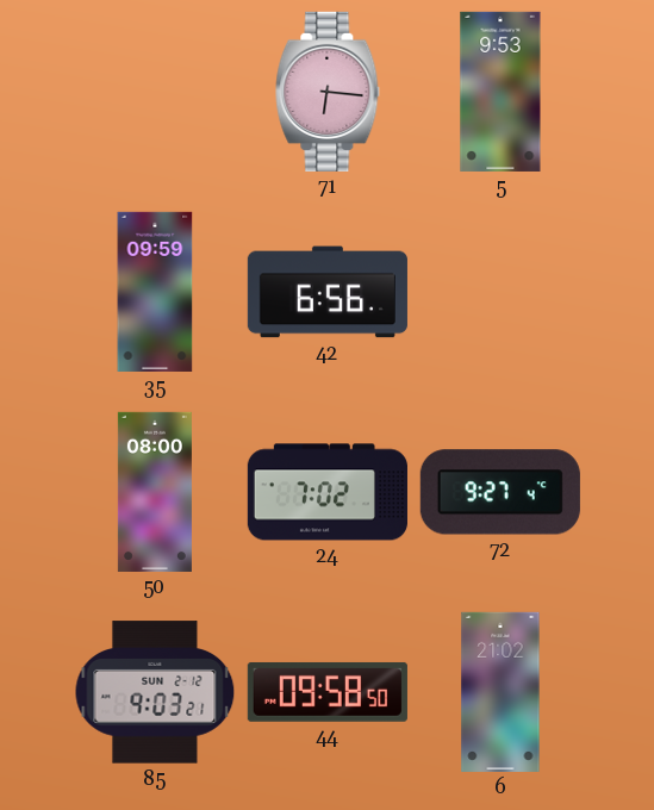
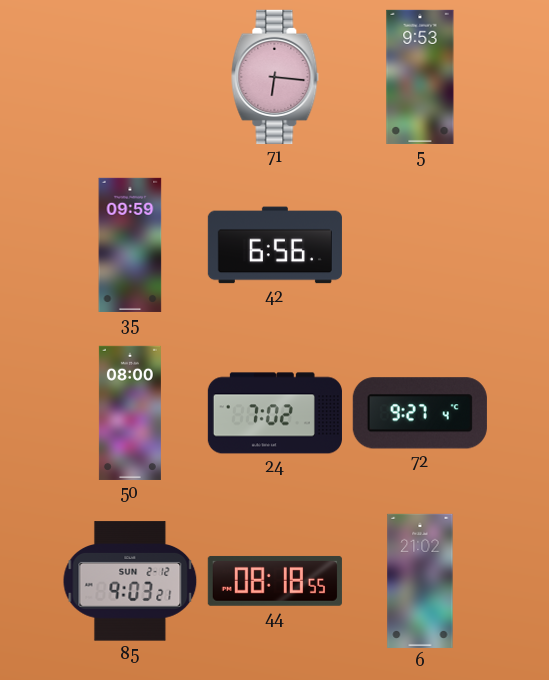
44: 09:58 -> 08:18
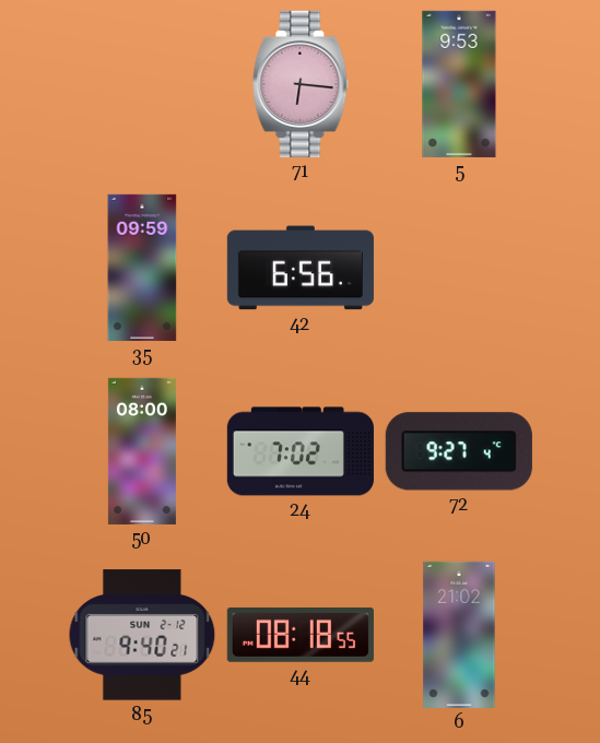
85: 9:03 -> 9:40
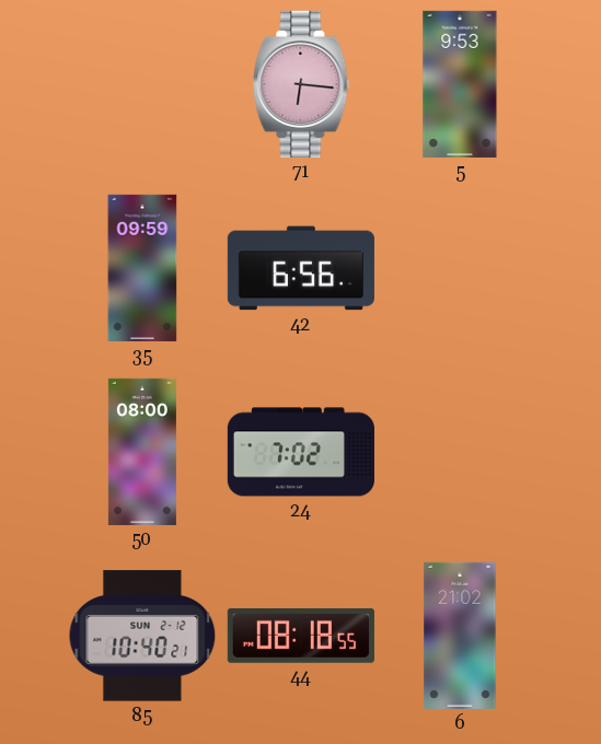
72: 9:27 -> none
85: 9:40 -> 10:40
